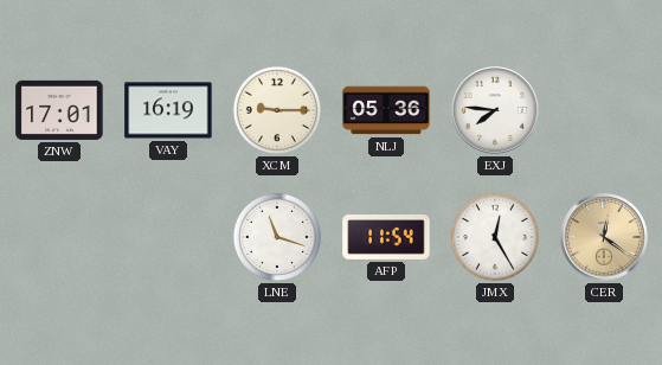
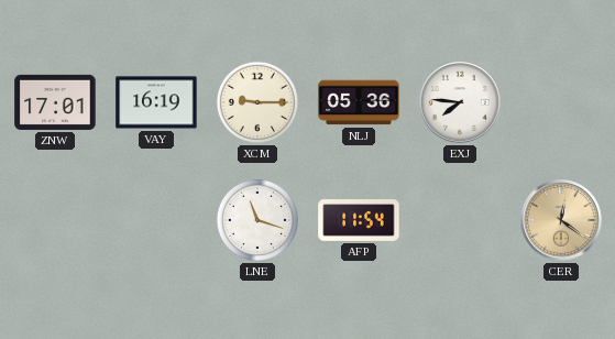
JMX: 12:25 -> none
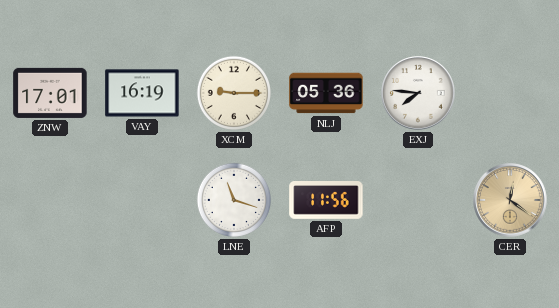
AFP: 11:54 -> 11:56
